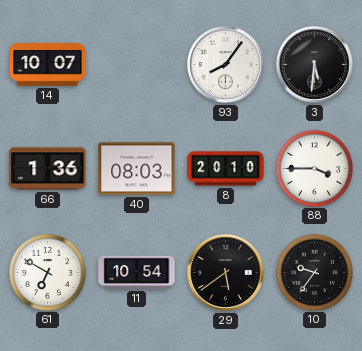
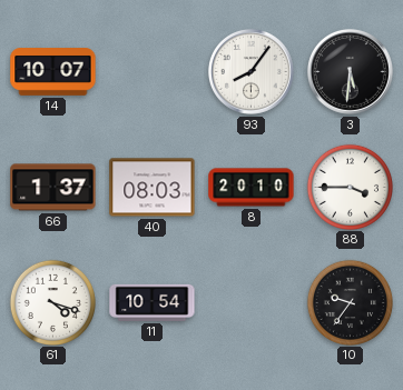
66: 1:36 -> 1:37
61: 6:50 -> 4:18
29: 5:39 -> none
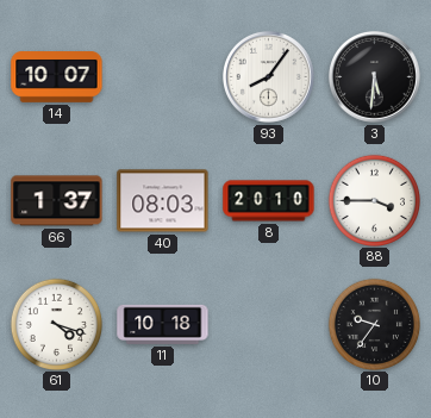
11: 10:54 -> 10:18
